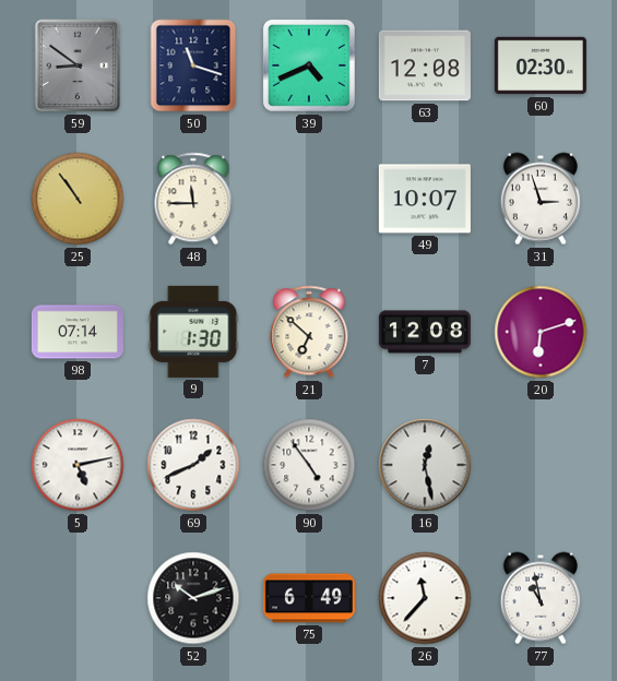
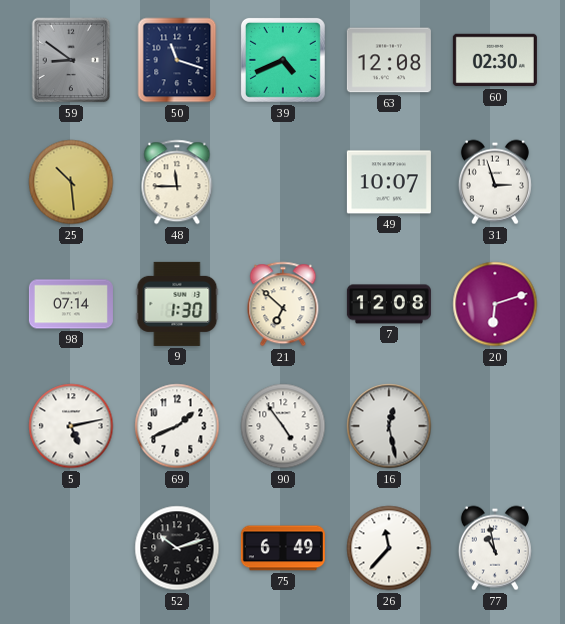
25: 10:54 -> 10:29
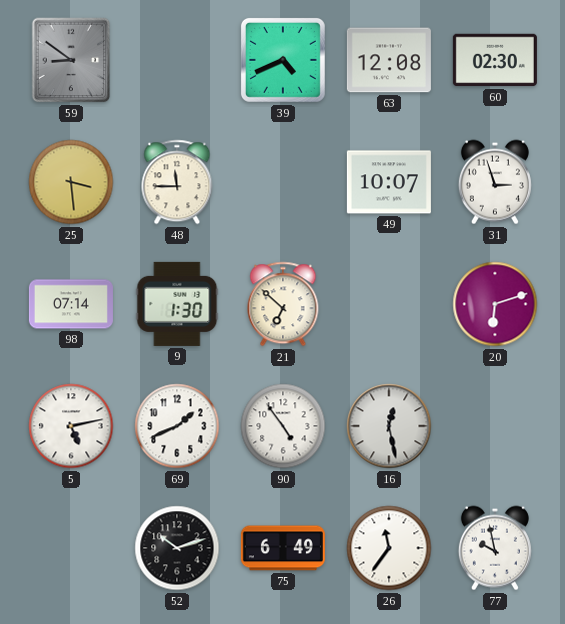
50: 11:18 -> none
25: 10:29 -> 3:29
7: 12:08 -> none
26: 11:37 -> 11:36
77: 10:58 -> 9:58
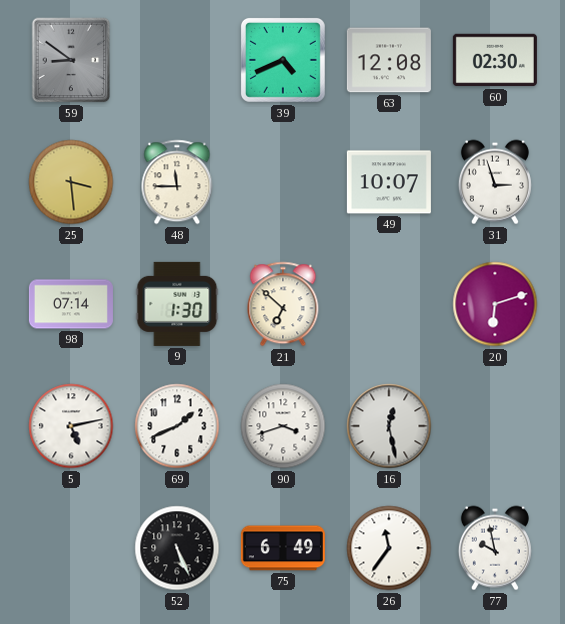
90: 4:54 -> 3:42
52: 10:12 -> 5:26
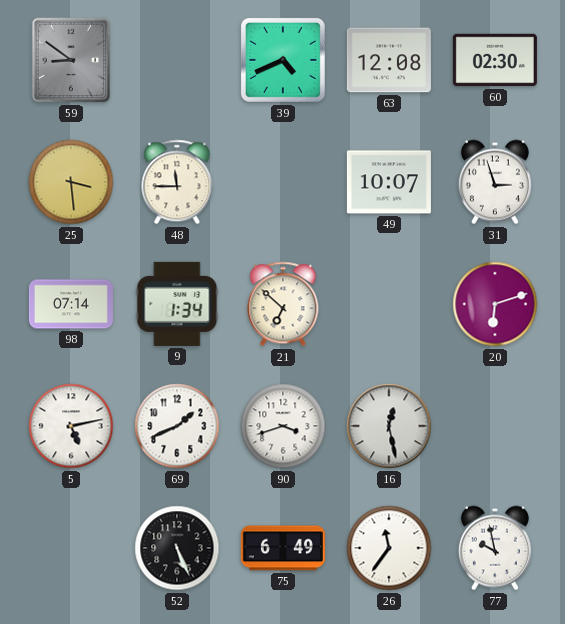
9: 1:30 -> 1:34
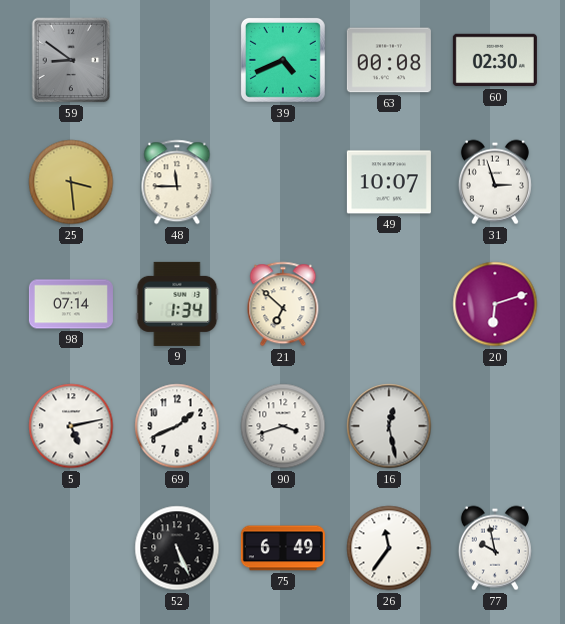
63: 12:08 -> 00:08
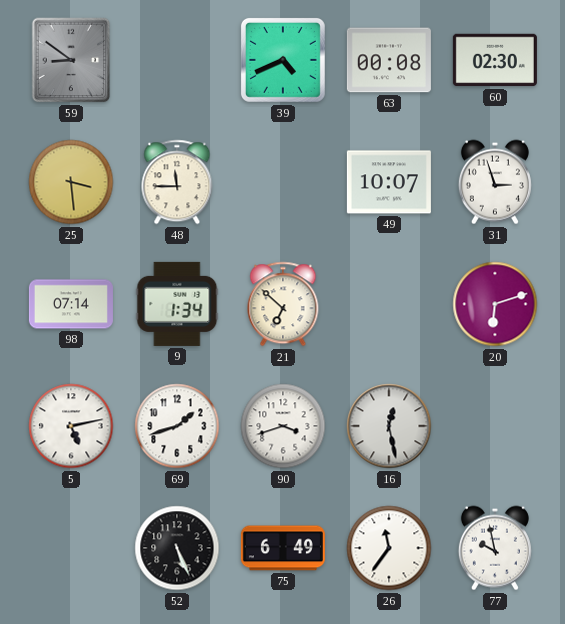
69: 1:41 -> 1:42
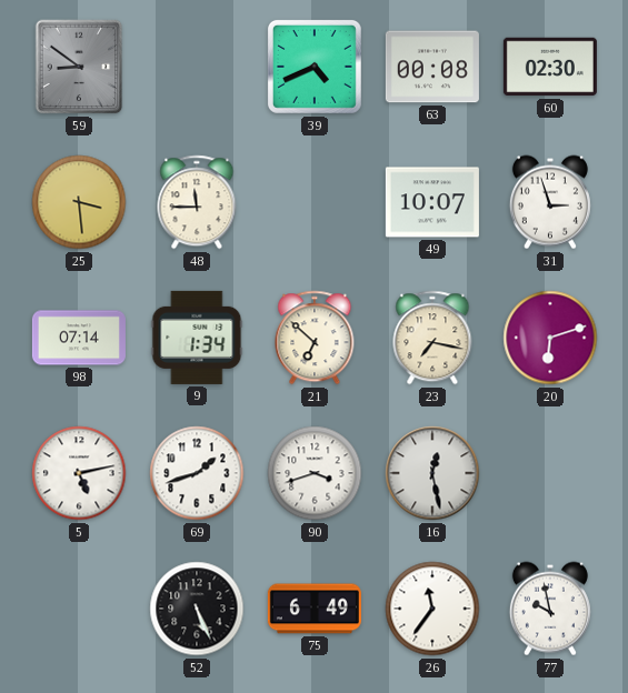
23: none -> 7:17
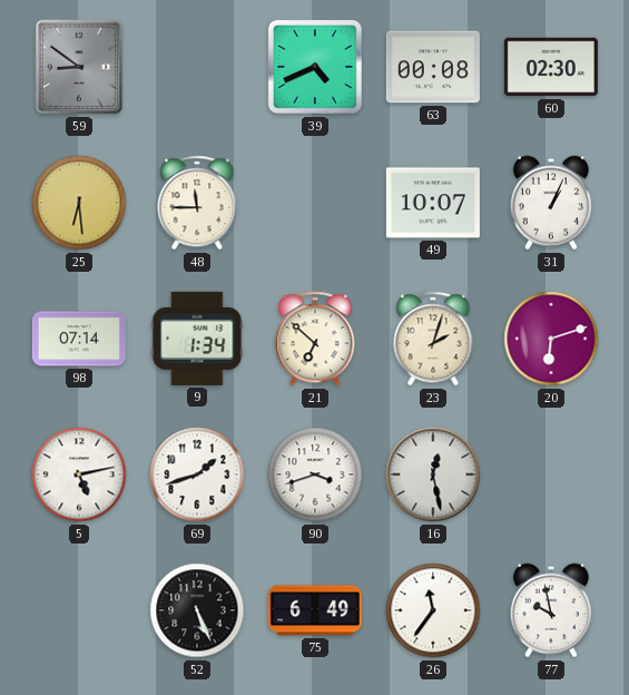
25: 3:29 -> 6:29
31: 2:57 -> 1:04
23: 7:17 -> 2:03
